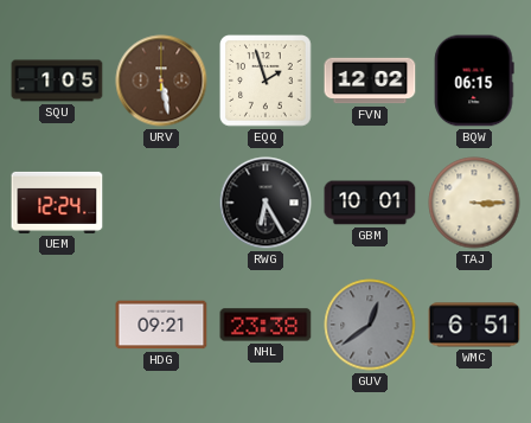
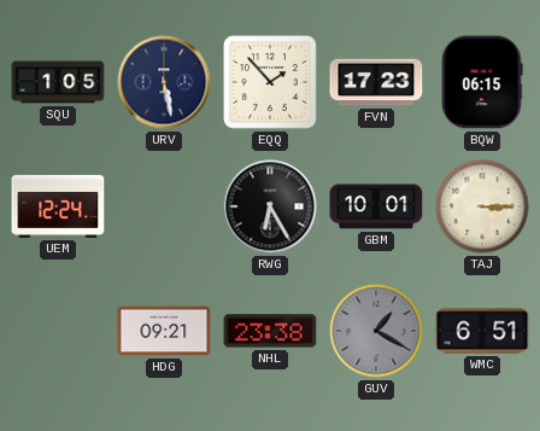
URV dial: brown -> navy
EQQ: 1:57 -> 1:53
FVN: 12:02 -> 17:23
GUV: 12:39 -> 1:20
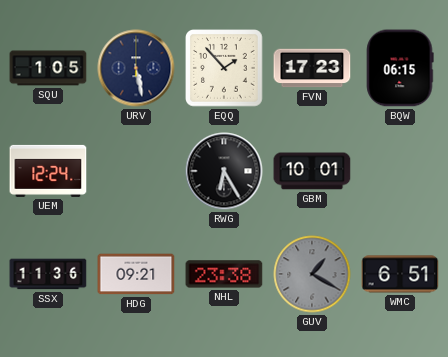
TAJ: 3:15 -> none
SSX: none -> 11:36
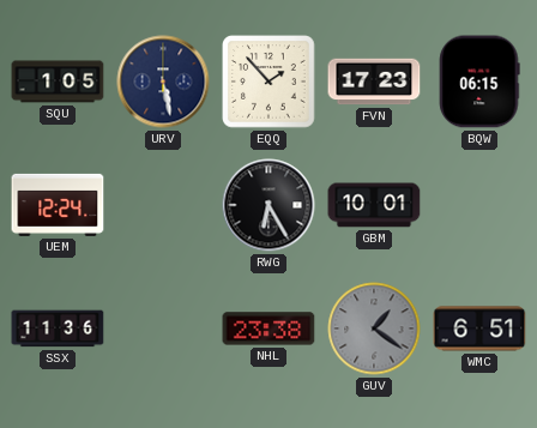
HDG: 09:21 -> none
GUV: 1:20 -> 1:21
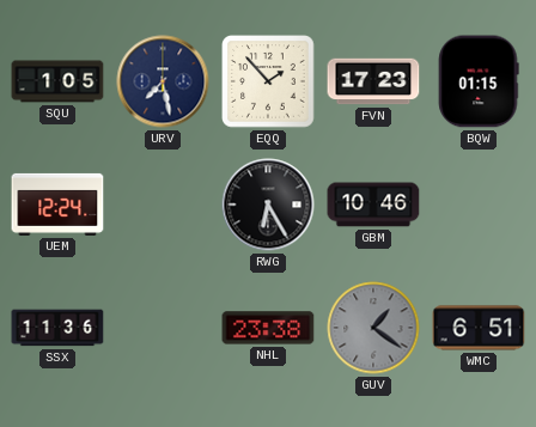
URV: 5:28 -> 7:28
BQW: 06:15 -> 01:15
GBM: 10:01 -> 10:46
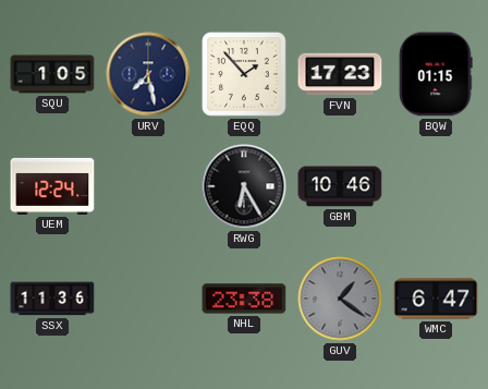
WMC: 6:51 -> 6:47
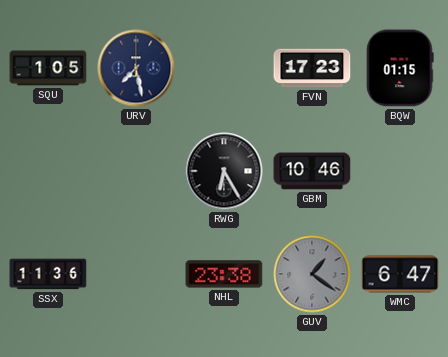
EQQ: 1:53 -> none
UEM: 12:24 -> none
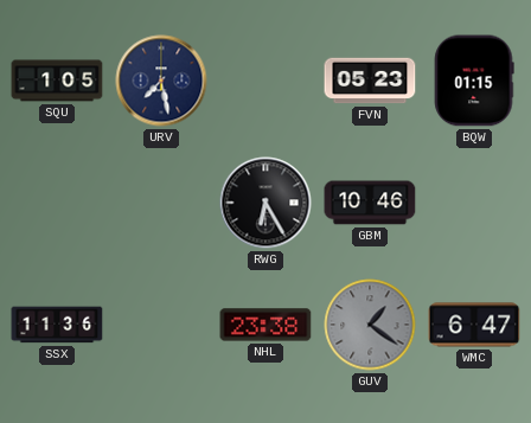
FVN: 17:23 -> 05:23
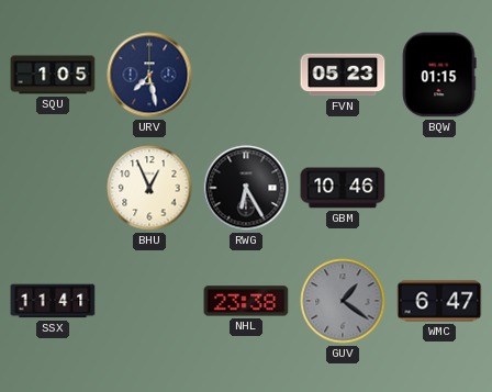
BHU: none -> 12:56
SSX: 11:36 -> 11:41
